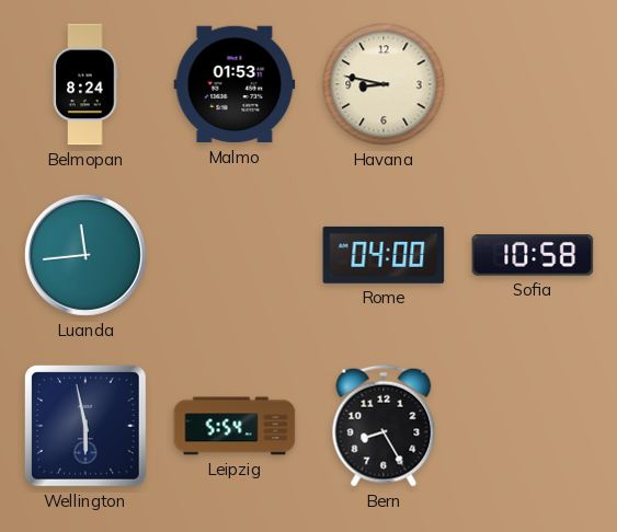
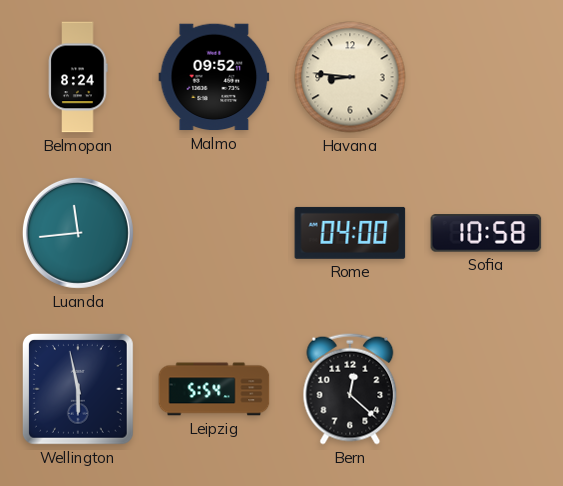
Malmo: 01:53 -> 09:52
Havana: 8:47 -> 8:46
Bern: 8:25 -> 12:22
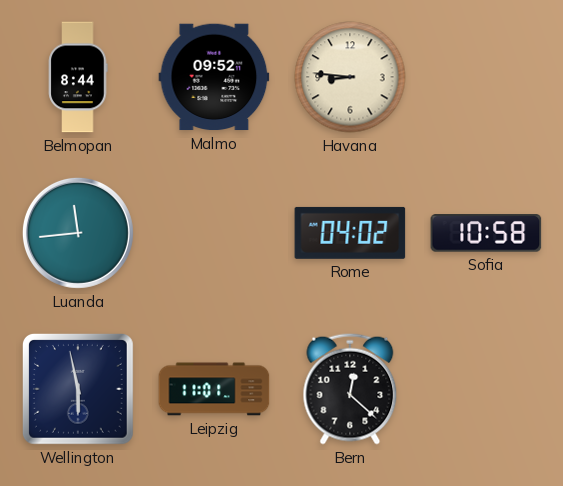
Belmopan: 8:24 -> 8:44
Rome: 04:00 -> 04:02
Leipzig: 5:54 -> 11:01
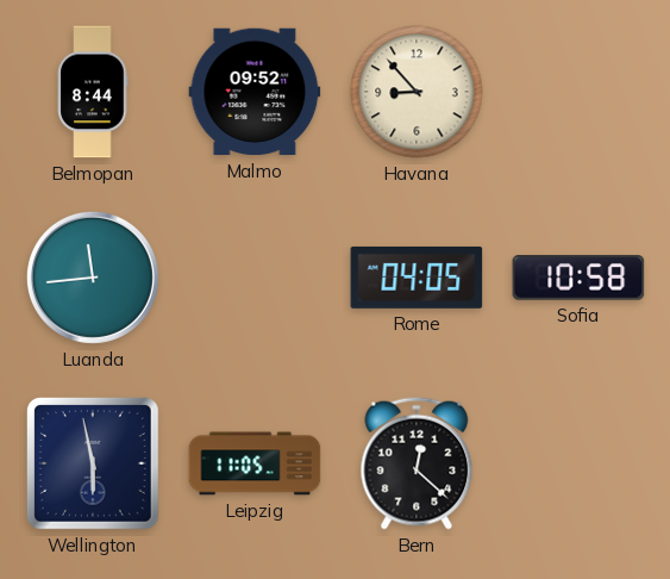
Havana: 8:46 -> 8:53
Rome: 04:02 -> 04:05
Leipzig: 11:01 -> 11:05
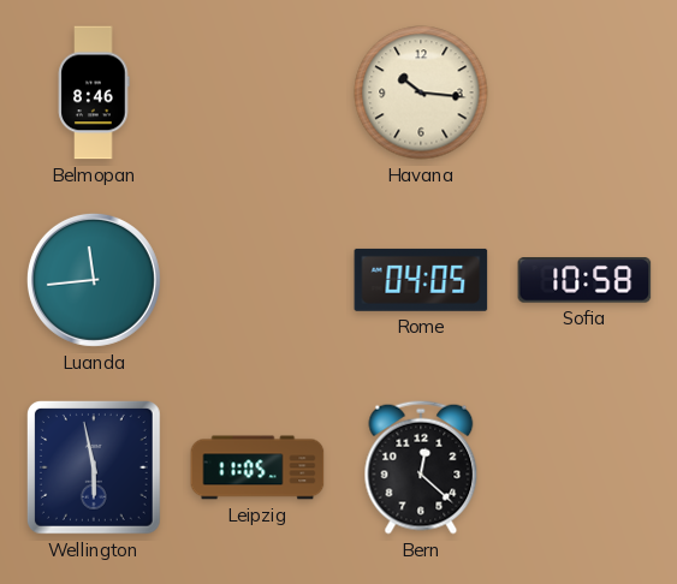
Belmopan: 8:44 -> 8:46
Malmo: 09:52 -> none
Havana: 8:53 -> 10:16
